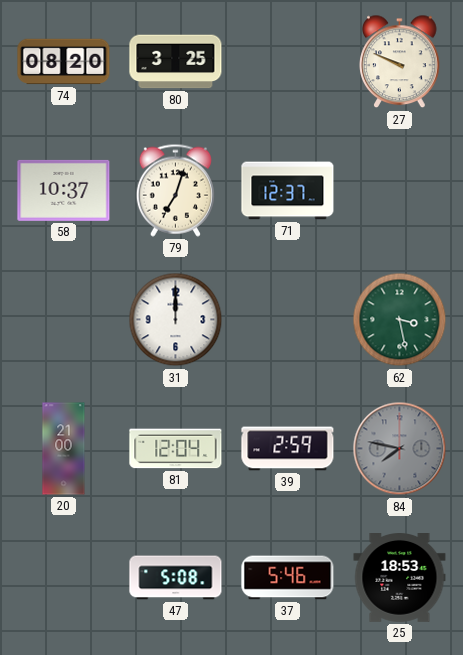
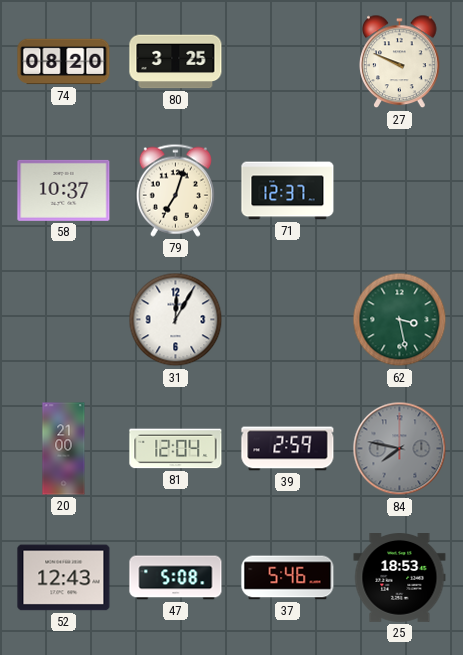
31: 12:00 -> 12:05
52: none -> 12:43
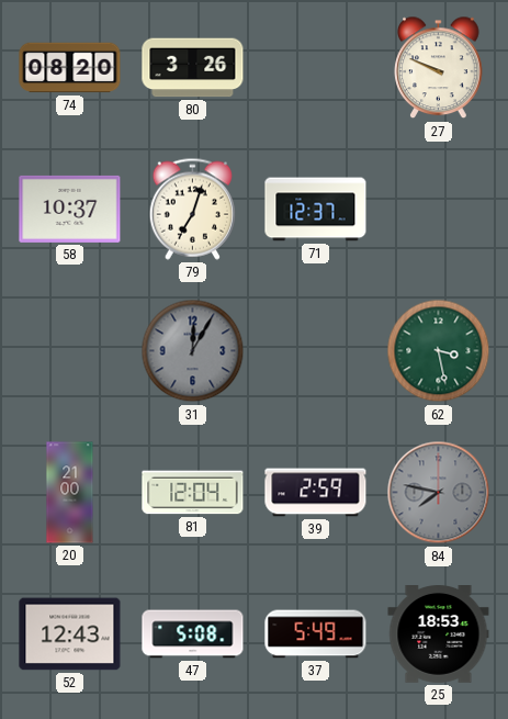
80: 3:25 -> 3:26
31 dial: white -> grey
37: 5:46 -> 5:49
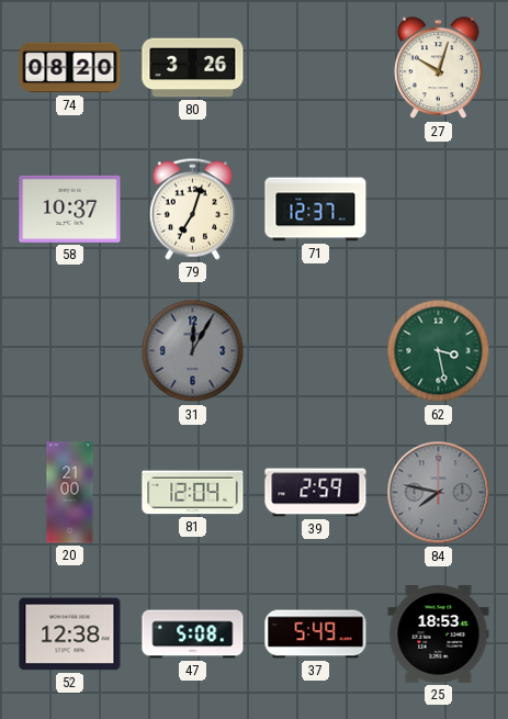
27: 9:49 -> 10:03
52: 12:43 -> 12:38
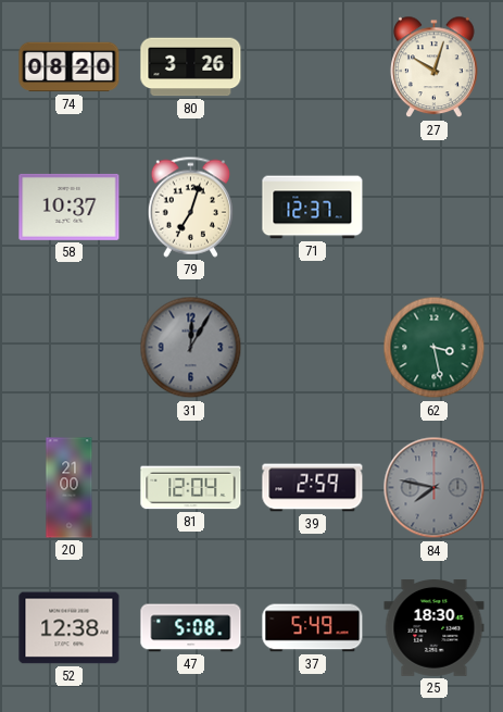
25: 18:53 -> 18:30
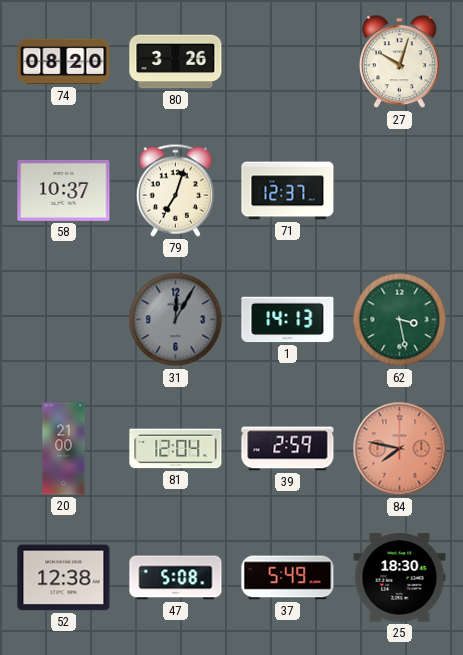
1: none -> 14:13
84 dial: grey -> salmon
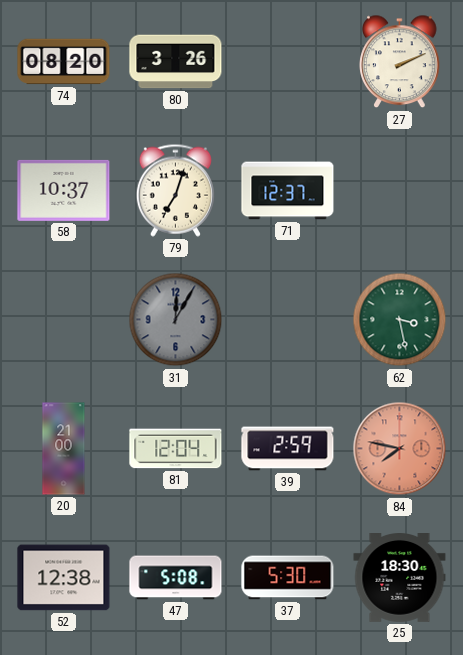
27: 10:03 -> 2:11
1: 14:13 -> none
37: 5:49 -> 5:30
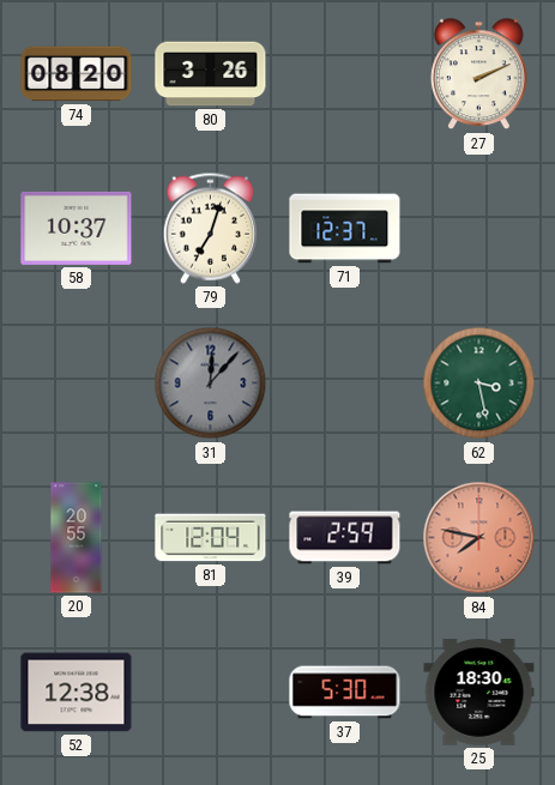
31: 12:05 -> 12:07
20: 21:00 -> 20:55
47: 5:08 -> none
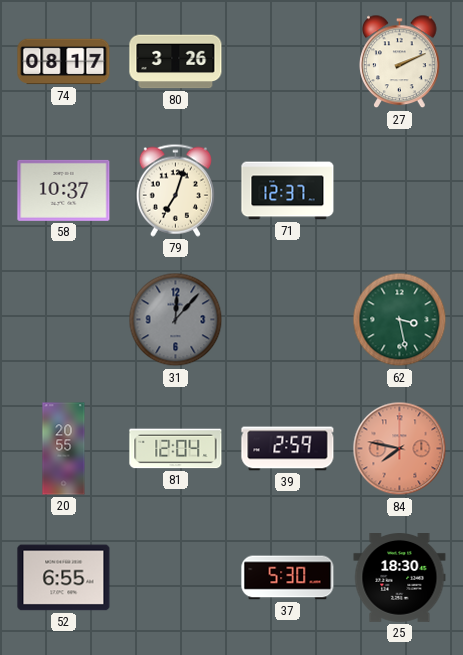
74: 08:20 -> 08:17
52: 12:38 -> 6:55
